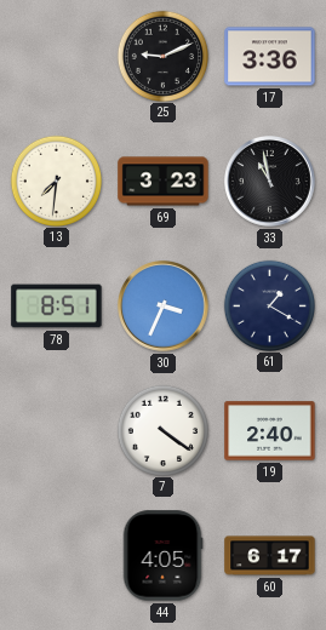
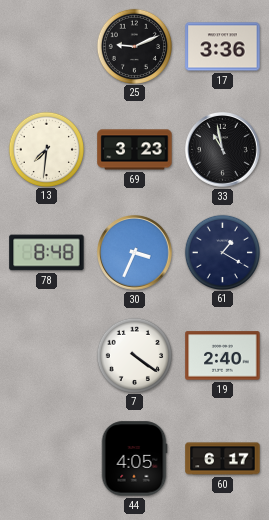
78: 8:51 -> 8:48
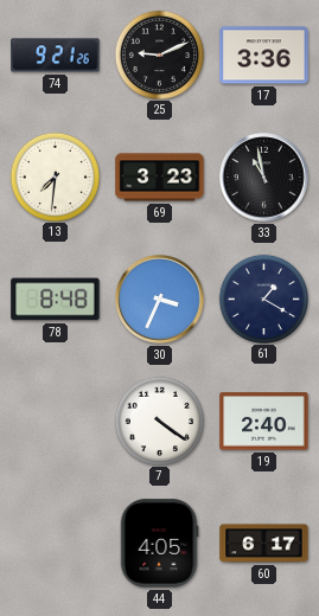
74: none -> 9:21
